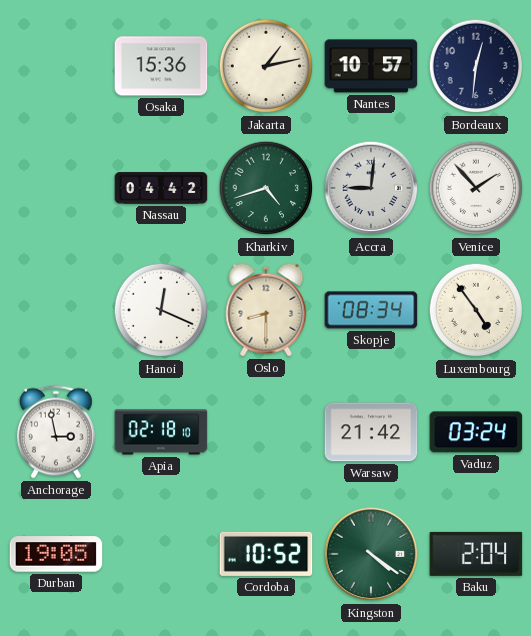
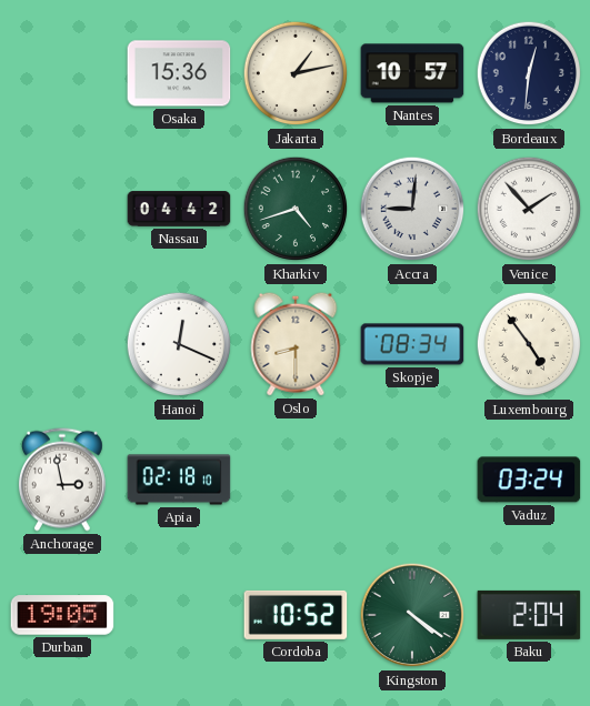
Warsaw: 21:42 -> none
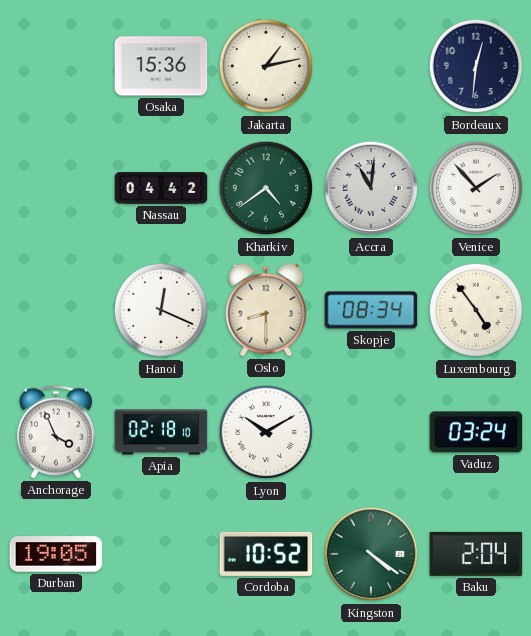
Nantes: 10:57 -> none
Kharkiv: 4:42 -> 4:39
Accra: 9:01 -> 11:01
Anchorage: 2:58 -> 3:56
Lyon: none -> 10:10
